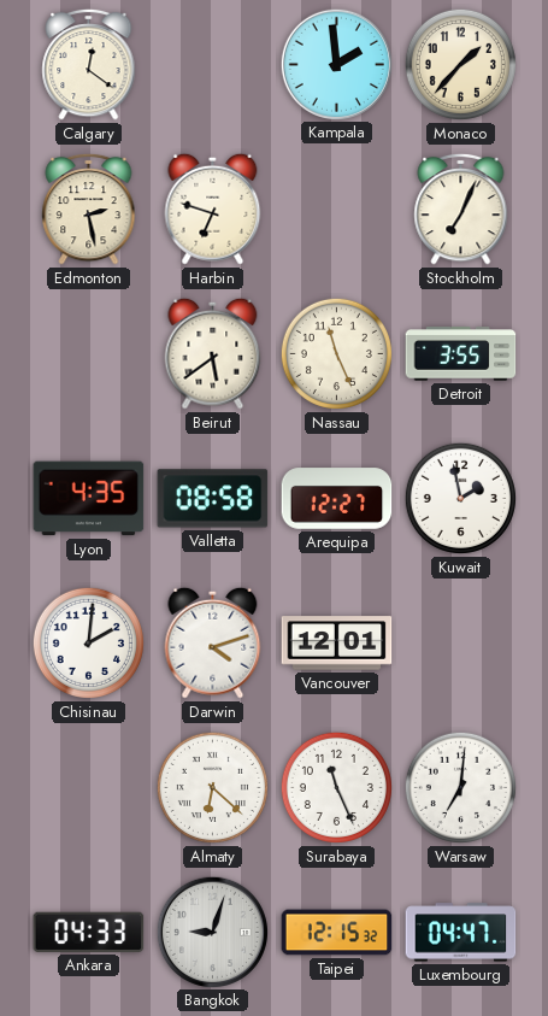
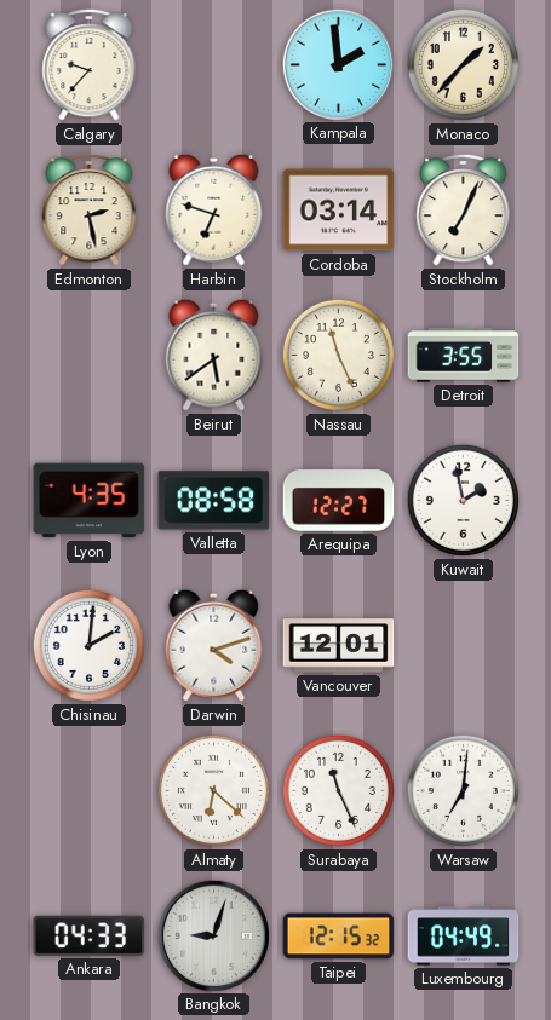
Calgary: 12:21 -> 9:37
Cordoba: none -> 03:14
Luxembourg: 04:47 -> 04:49
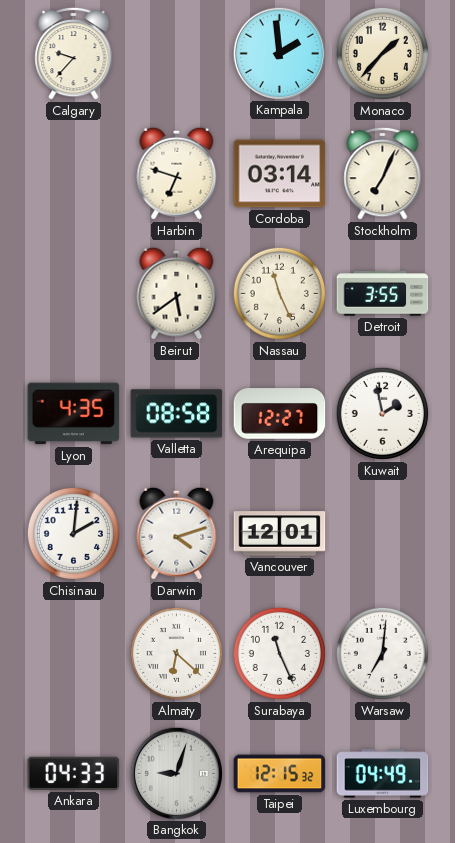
Edmonton: 2:28 -> none
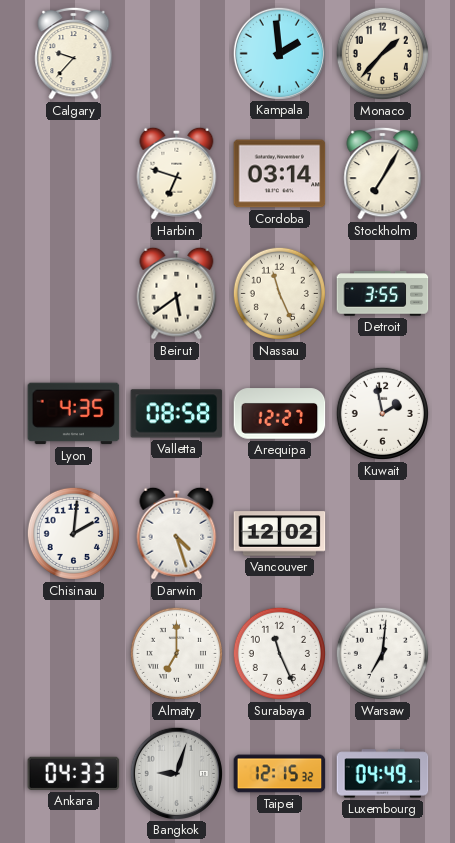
Stockholm: 7:04 -> 7:05
Darwin: 4:12 -> 4:27
Vancouver: 12:01 -> 12:02
Almaty: 6:22 -> 7:00
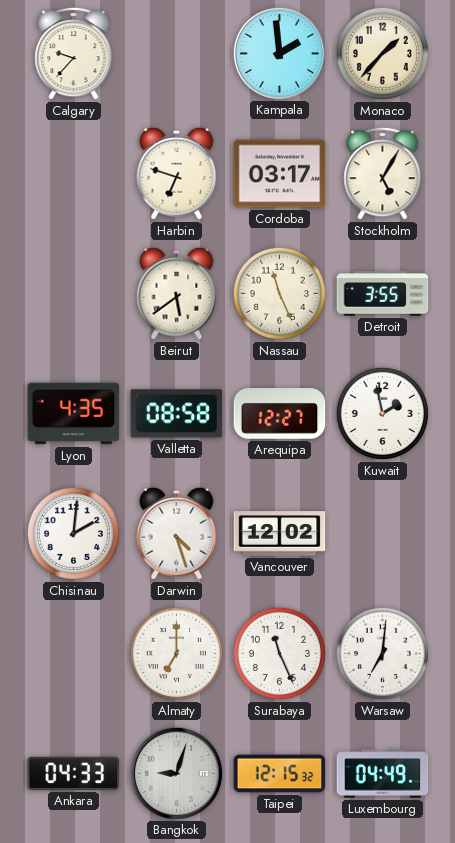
Cordoba: 03:14 -> 03:17
Stockholm: 7:05 -> 5:05
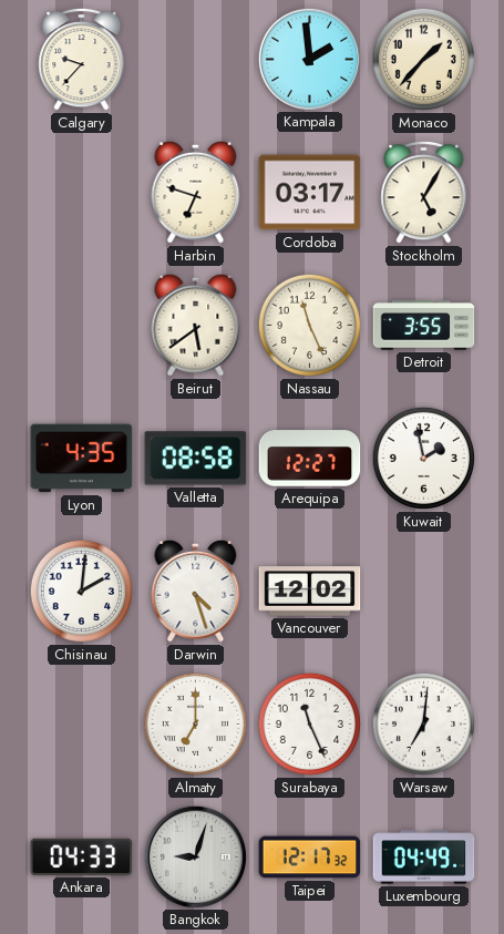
Taipei: 12:15 -> 12:17
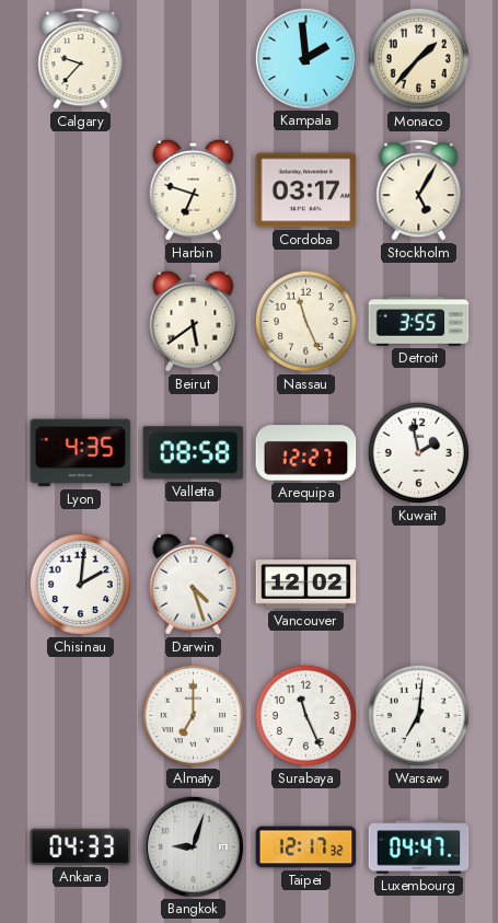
Luxembourg: 04:49 -> 04:47
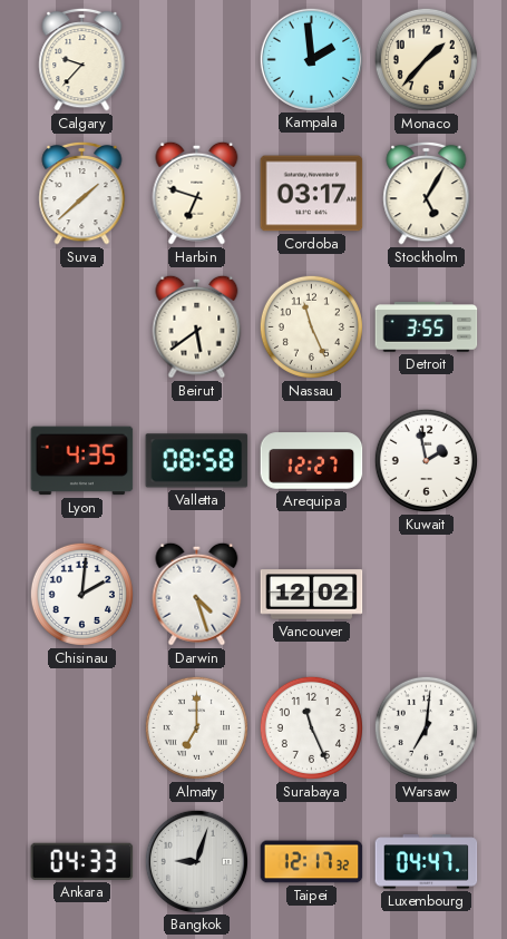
Suva: none -> 1:38
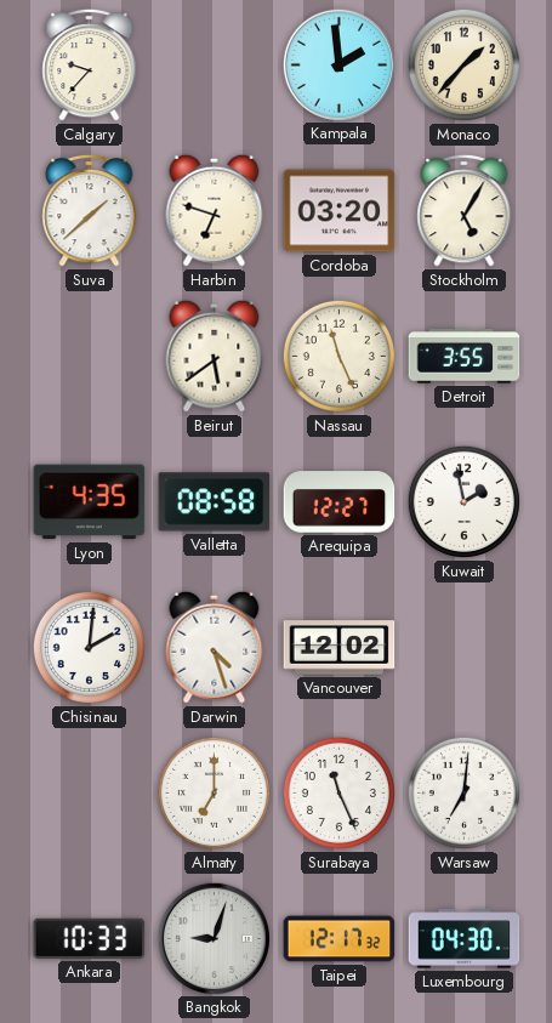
Cordoba: 03:17 -> 03:20
Ankara: 04:33 -> 10:33
Luxembourg: 04:47 -> 04:30
